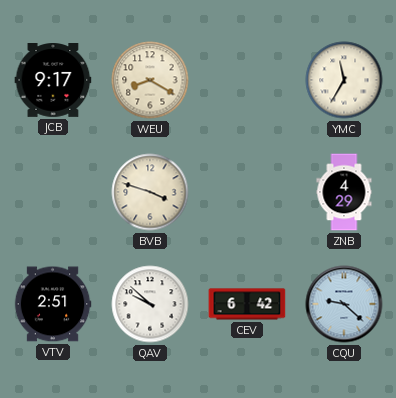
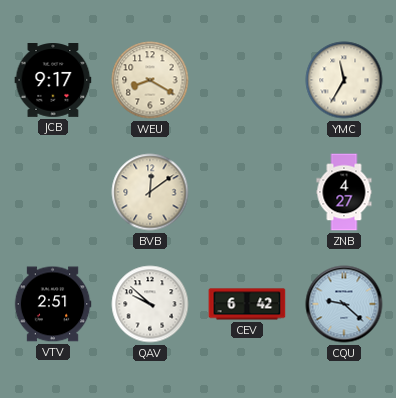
BVB: 3:48 -> 12:09
ZNB: 4:29 -> 4:27
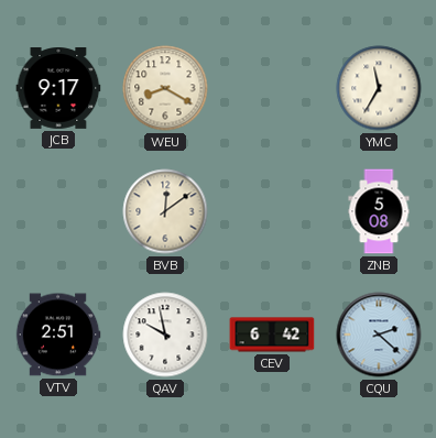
ZNB: 4:27 -> 5:08
QAV: 9:52 -> 9:58
CQU: 9:22 -> 2:22
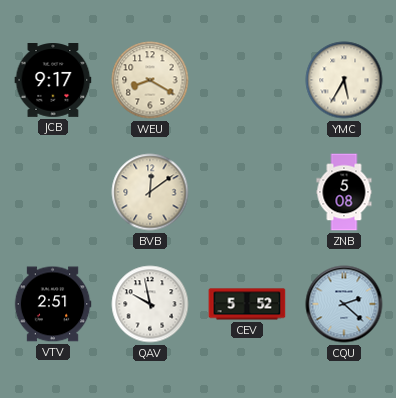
YMC: 11:35 -> 5:35
CEV: 6:42 -> 5:52
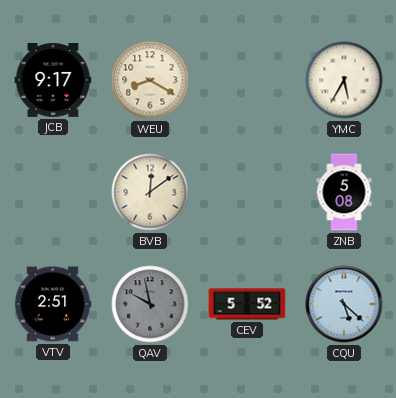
QAV dial: white -> grey
CQU: 2:22 -> 5:22
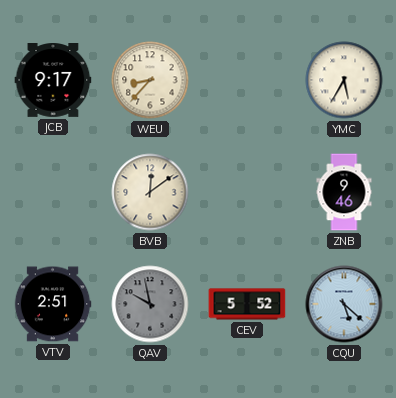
WEU: 8:20 -> 8:37
ZNB: 5:08 -> 9:46
